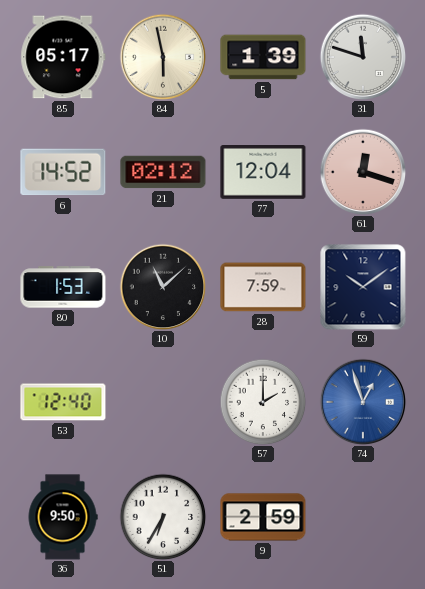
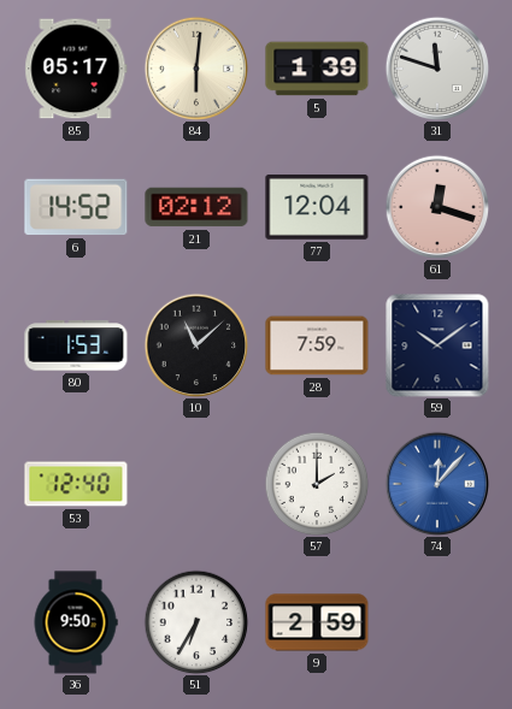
84: 5:58 -> 6:01
74: 12:57 -> 12:07
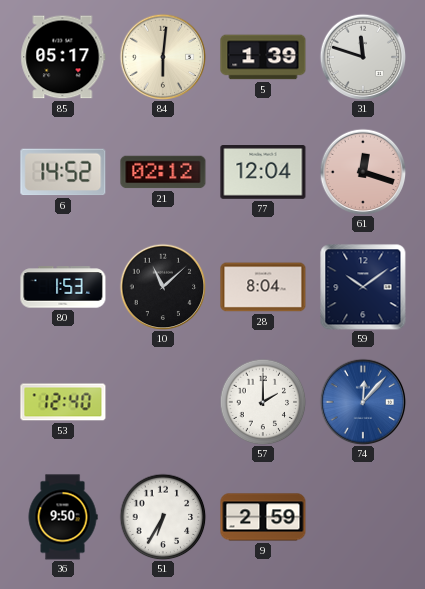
28: 7:59 -> 8:04
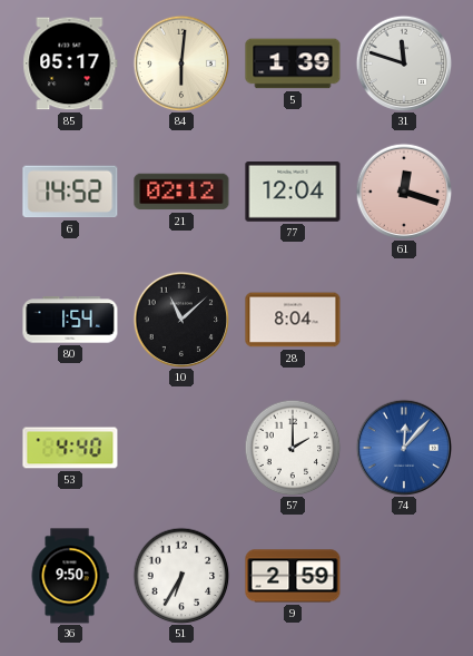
80: 1:53 -> 1:54
59: 10:09 -> none
53: 12:40 -> 4:40
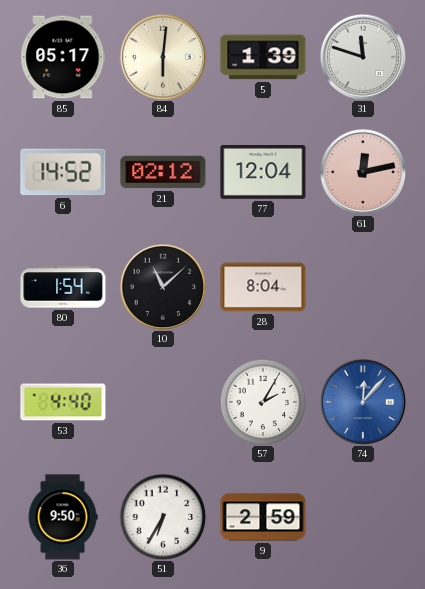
61: 12:18 -> 12:13
57: 2:00 -> 2:05
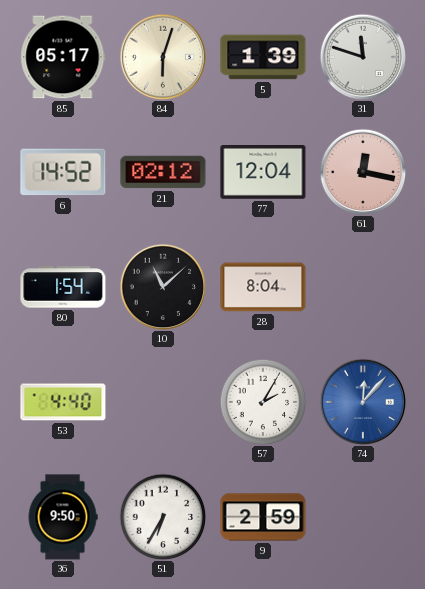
84: 6:01 -> 6:03
61: 12:13 -> 12:17
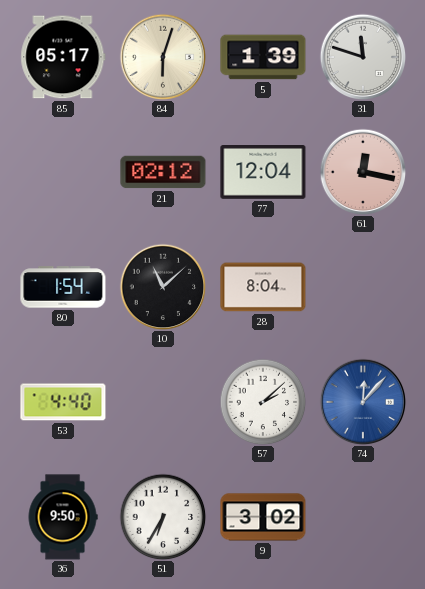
6: 14:52 -> none
57: 2:05 -> 2:08
9: 2:59 -> 3:02
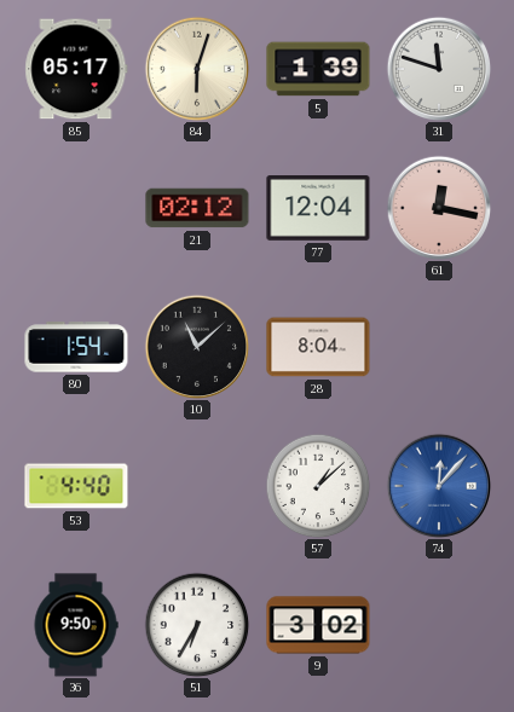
57: 2:08 -> 1:08
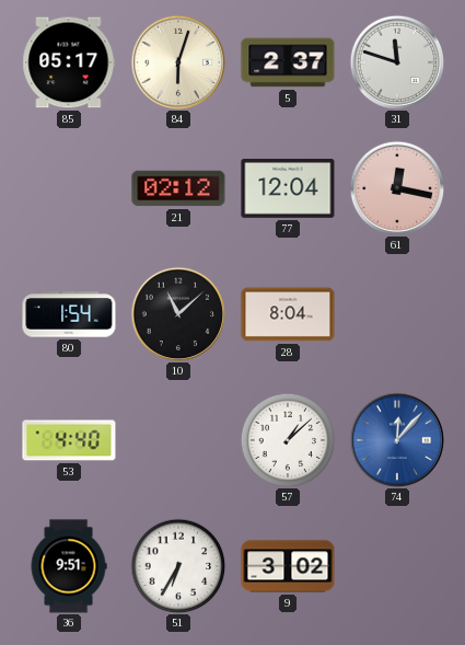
5: 1:39 -> 2:37
36: 9:50 -> 9:51
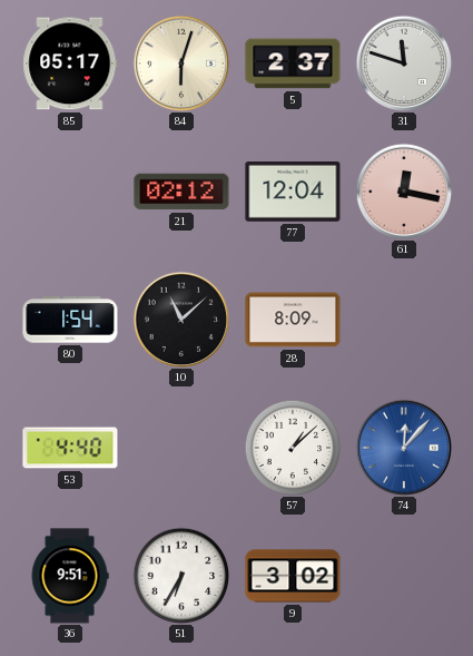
28: 8:04 -> 8:09
